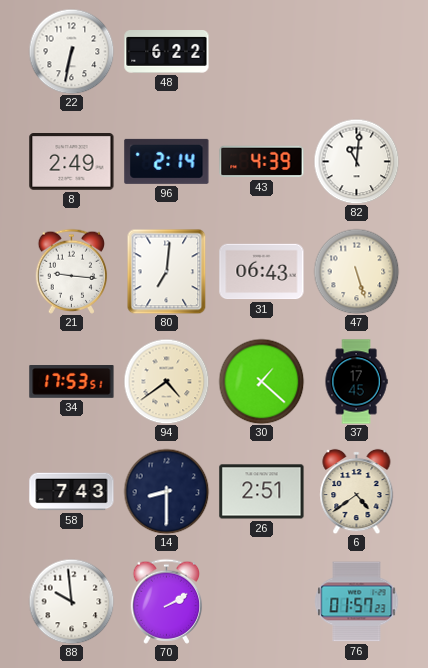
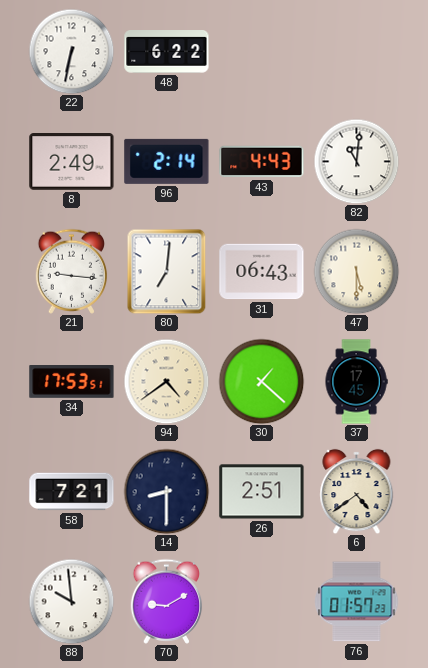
43: 4:39 -> 4:43
47: 5:27 -> 5:30
58: 7:43 -> 7:21
70: 2:10 -> 9:10
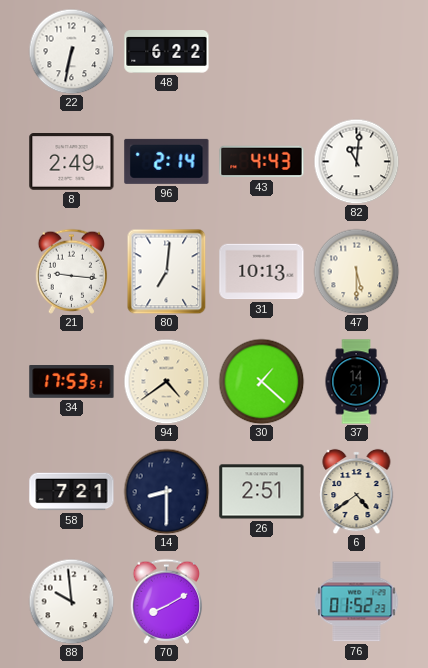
31: 06:43 -> 10:13
37: 17:45 -> 14:21
70: 9:10 -> 8:10
76: 01:57 -> 01:52
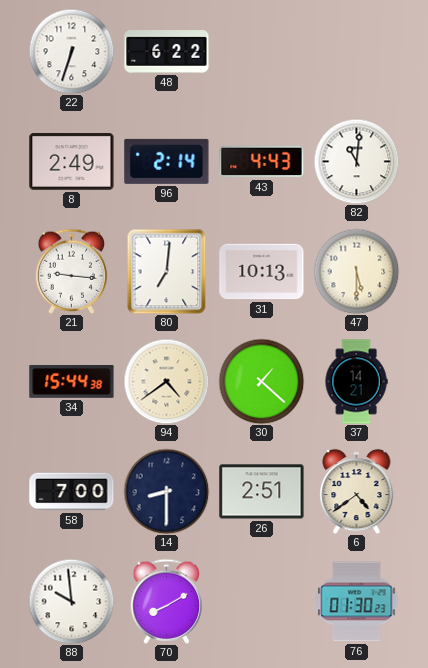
22: 6:32 -> 6:33
34: 17:53 -> 15:44
58: 7:21 -> 7:00
76: 01:52 -> 01:30
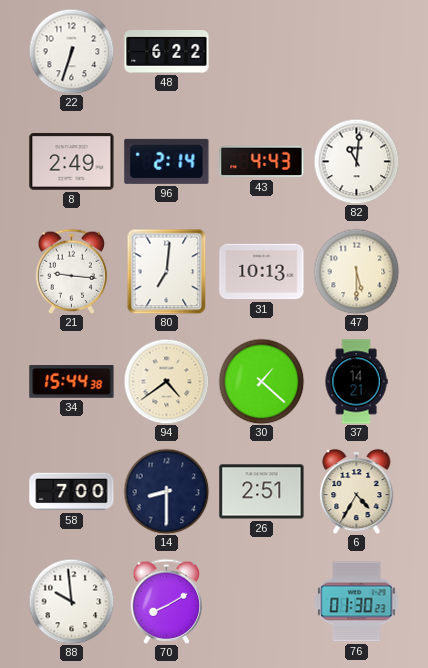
6: 4:39 -> 4:35
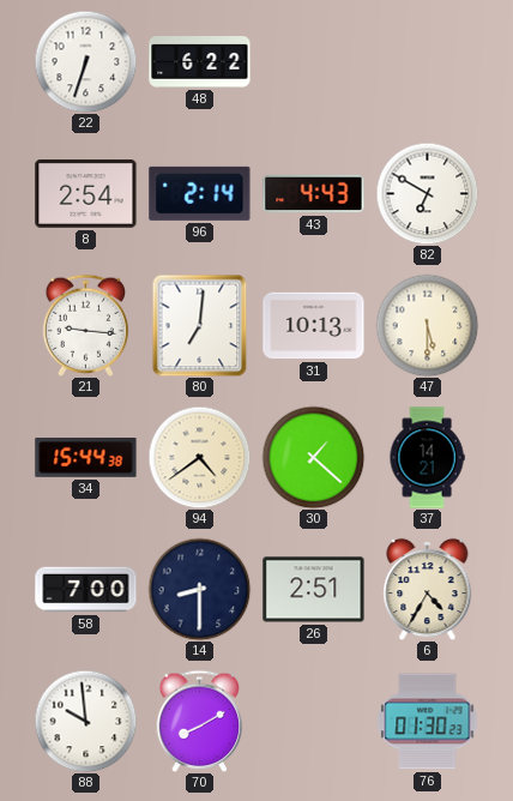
8: 2:49 -> 2:54
82: 11:01 -> 6:50
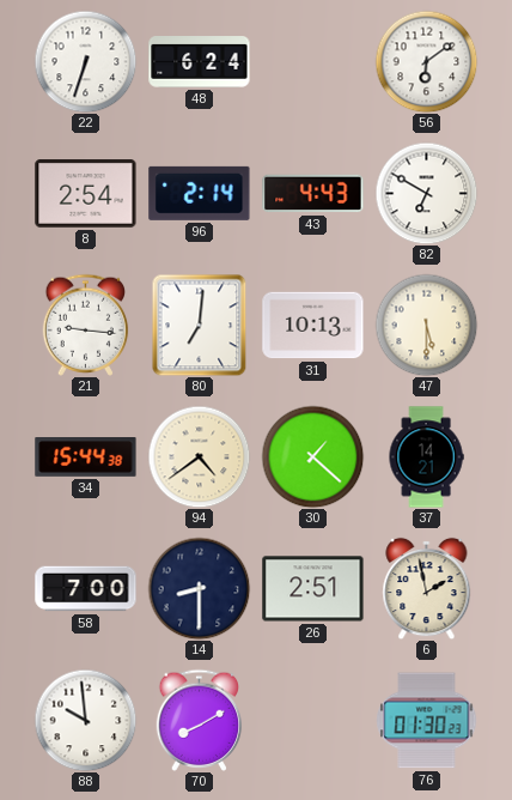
48: 6:22 -> 6:24
56: none -> 6:09
6: 4:35 -> 1:58
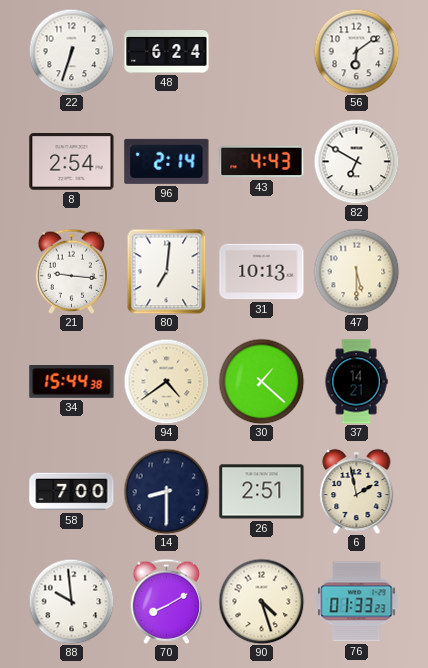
90: none -> 4:27
76: 01:30 -> 01:33
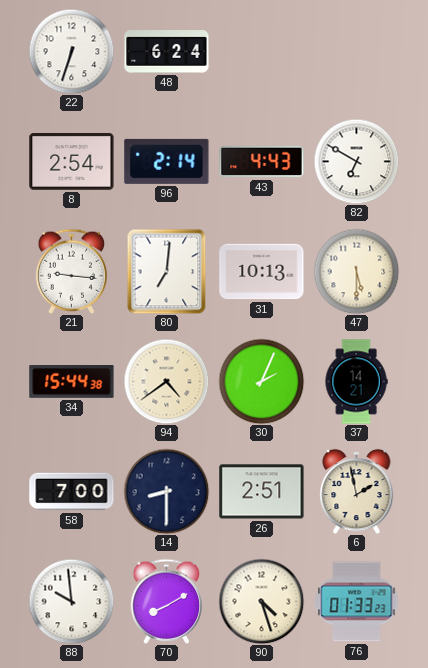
56: 6:09 -> none
30: 1:22 -> 2:04
